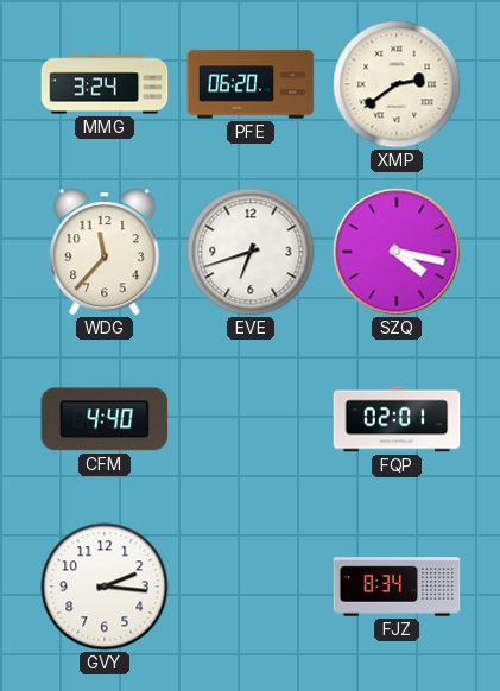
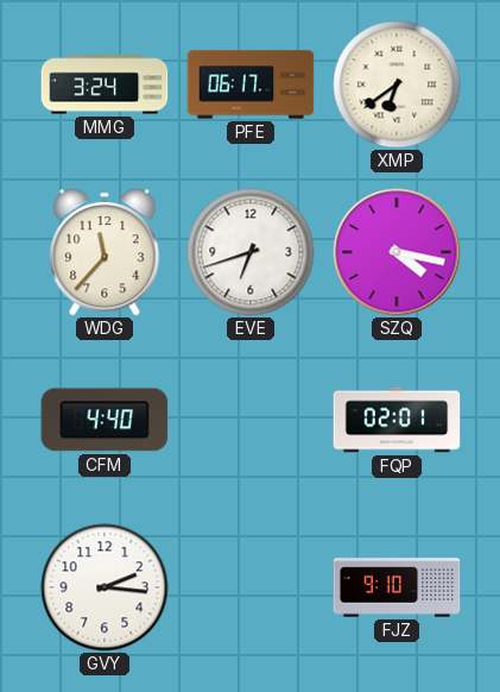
PFE: 06:20 -> 06:17
XMP: 2:39 -> 6:39
FJZ: 8:34 -> 9:10
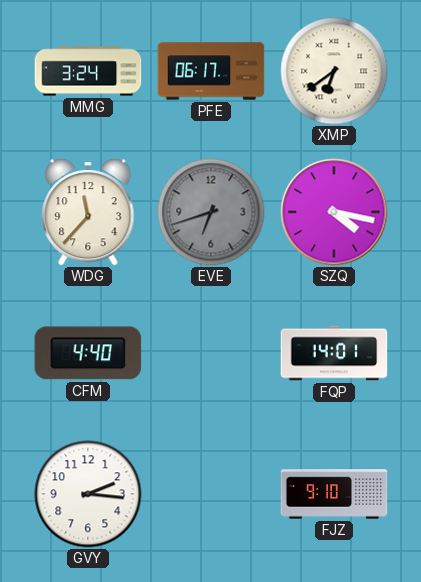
EVE dial: white -> grey
FQP: 02:01 -> 14:01
